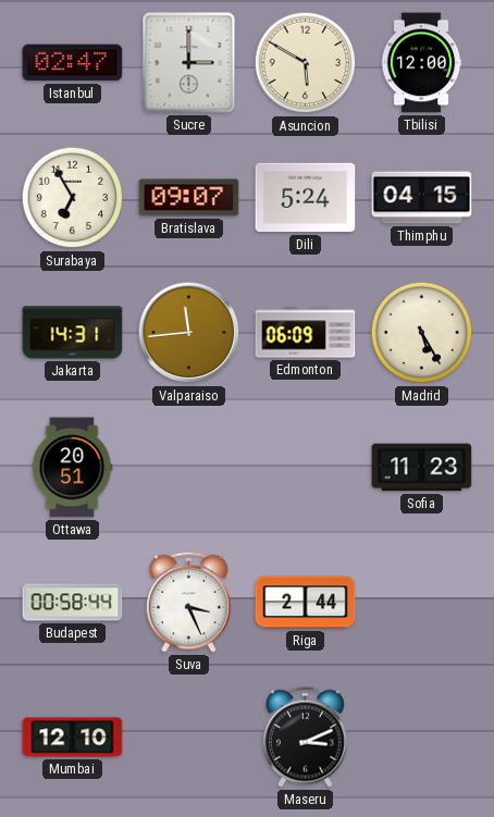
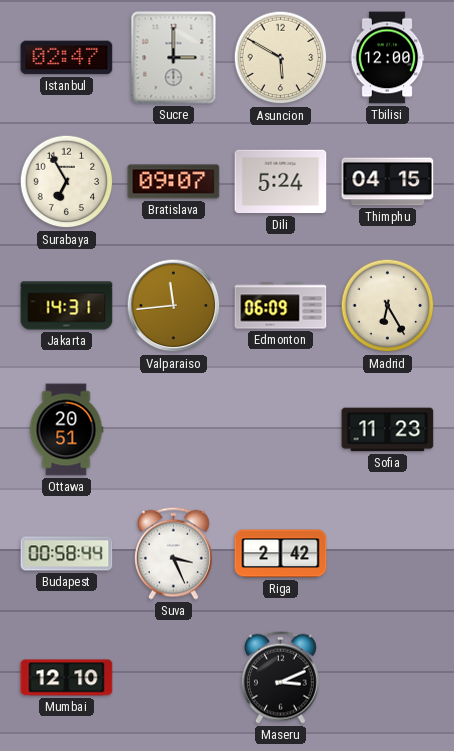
Madrid: 5:25 -> 6:25
Riga: 2:44 -> 2:42
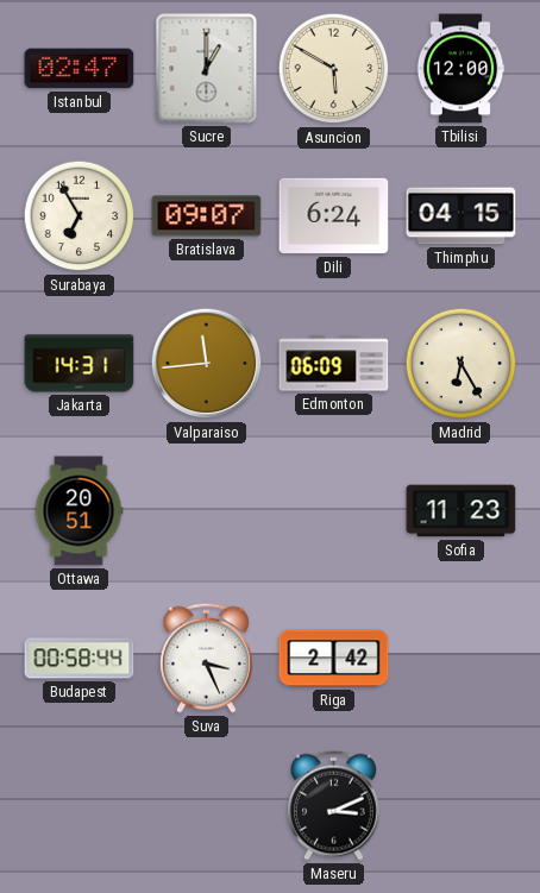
Sucre: 3:00 -> 1:00
Dili: 5:24 -> 6:24
Mumbai: 12:10 -> none
